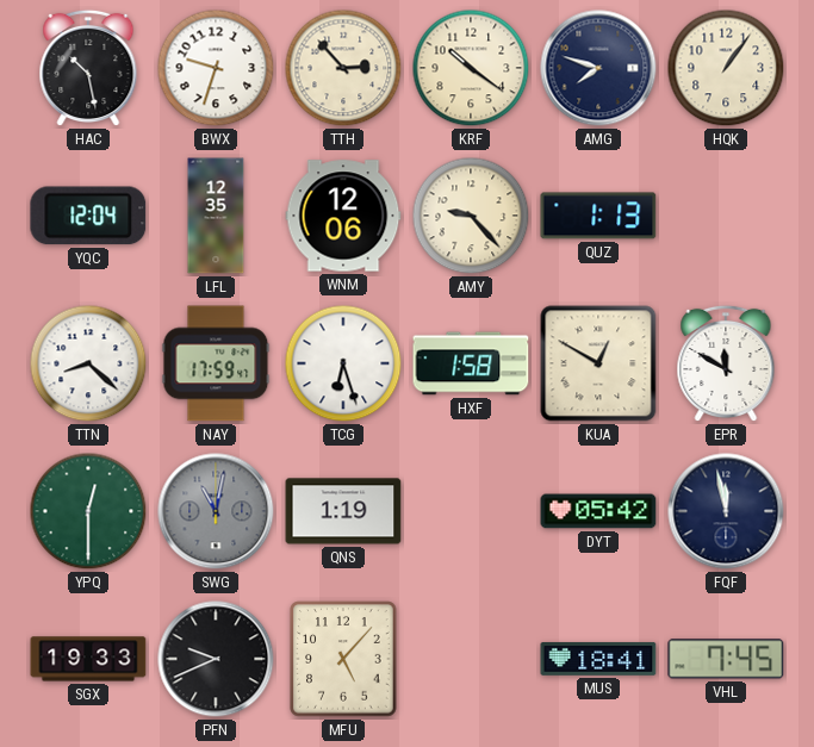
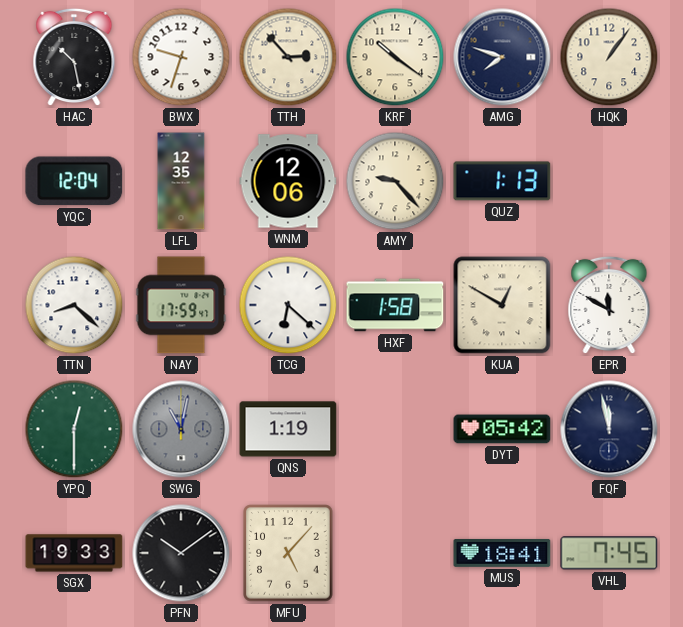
TCG: 6:27 -> 6:22
PFN: 9:41 -> 10:09
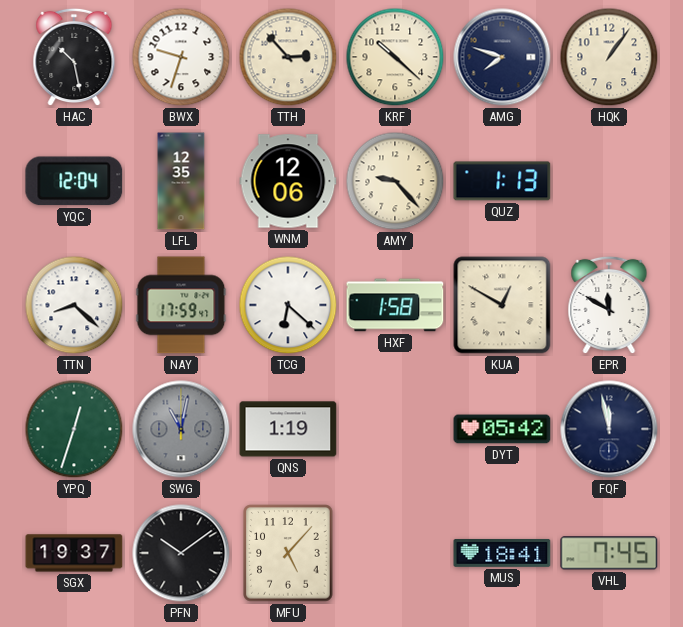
KRF: 10:21 -> 10:22
YPQ: 12:30 -> 12:33
SGX: 19:33 -> 19:37
